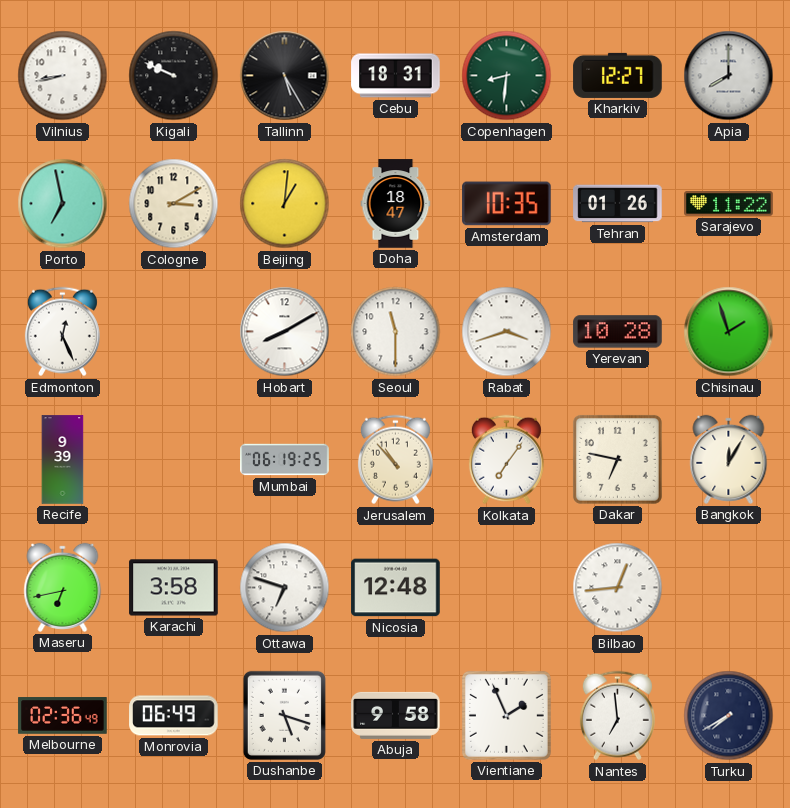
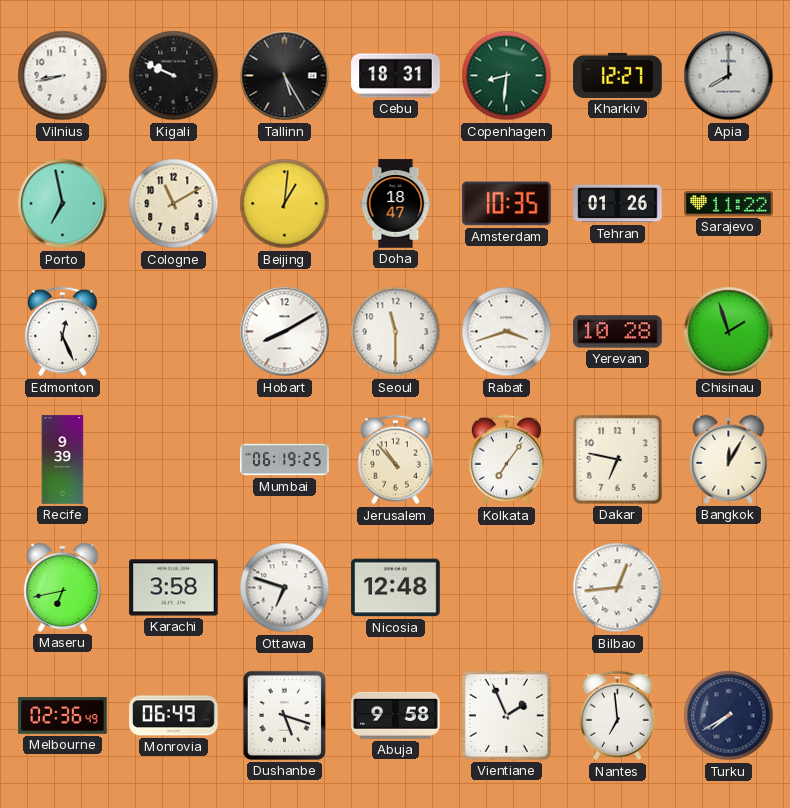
Cologne: 3:10 -> 11:10
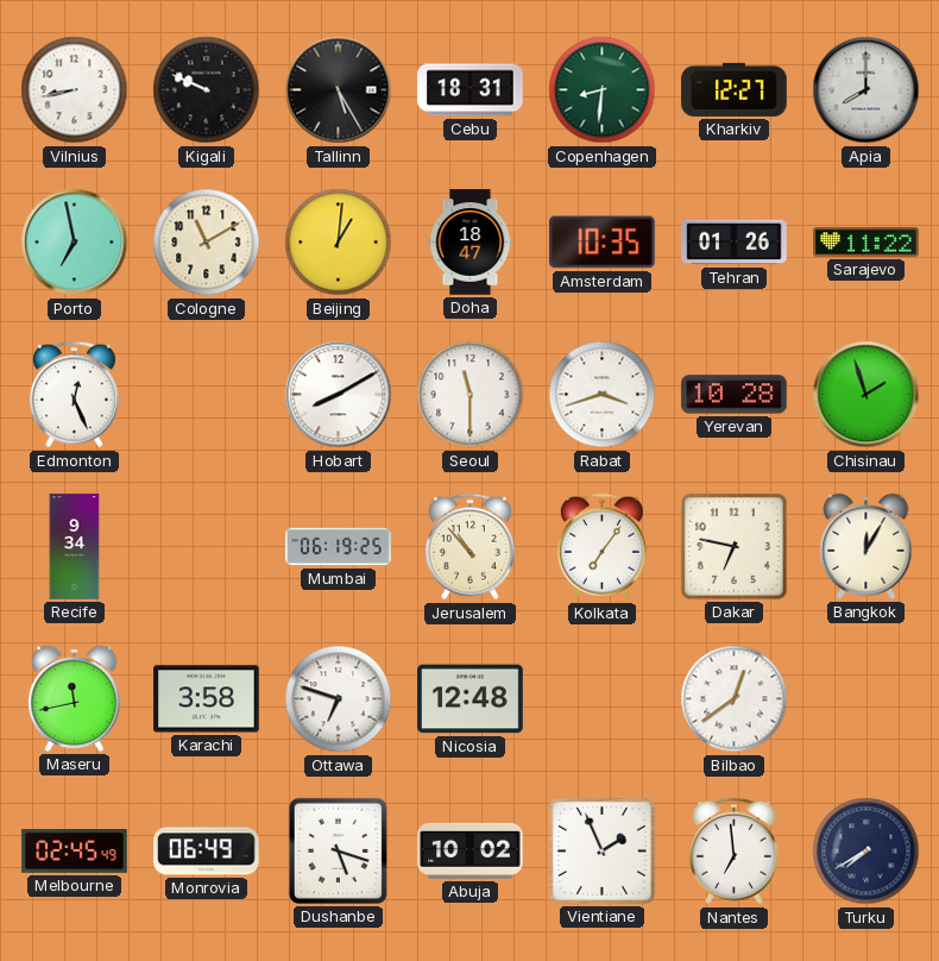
Recife: 9:39 -> 9:34
Maseru: 6:43 -> 11:43
Bilbao: 12:44 -> 12:39
Melbourne: 02:36 -> 02:45
Abuja: 9:58 -> 10:02
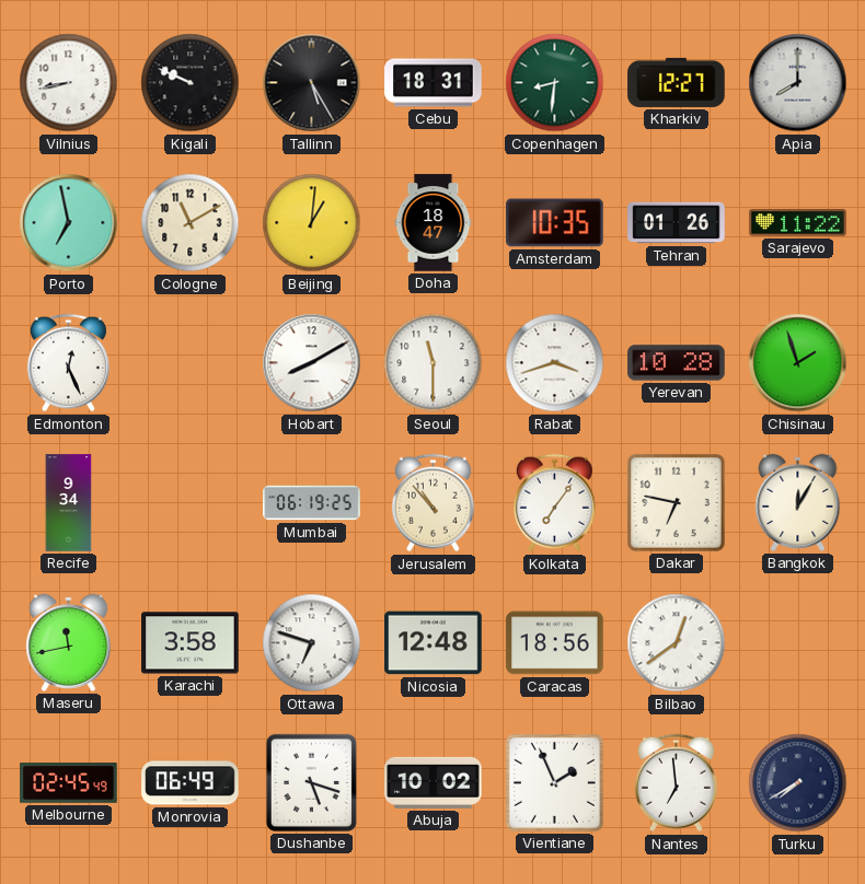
Caracas: none -> 18:56
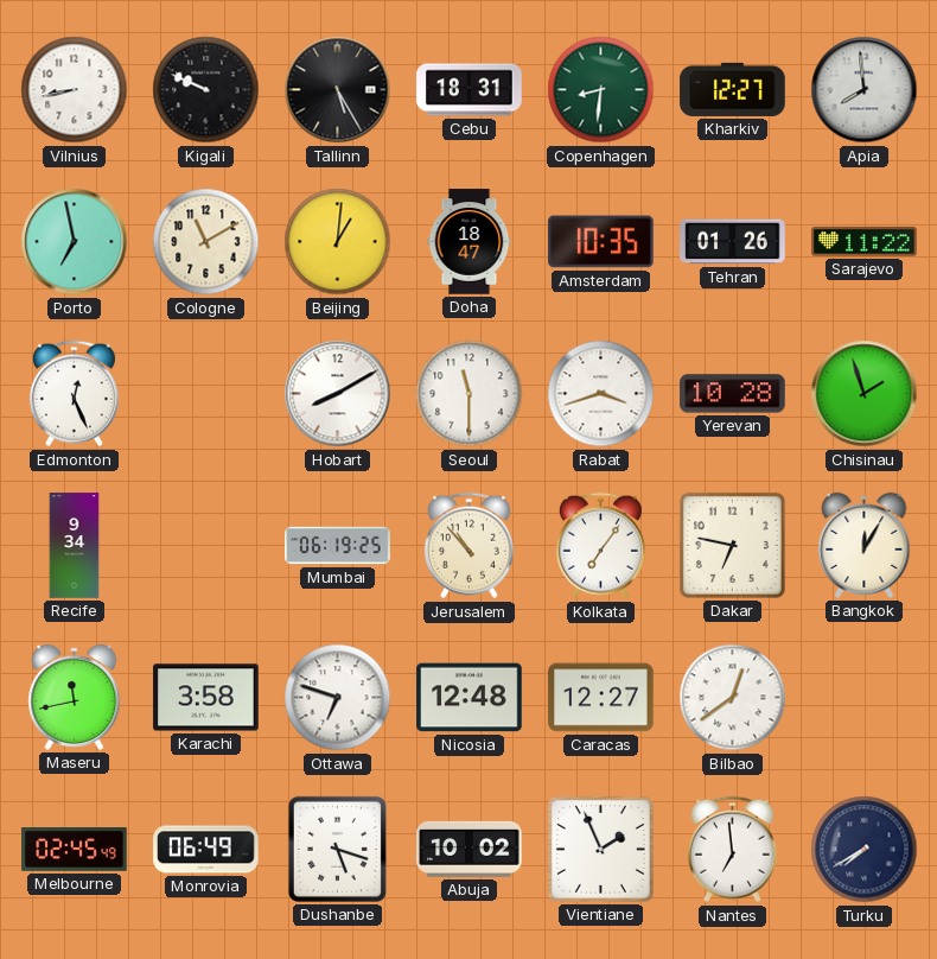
Apia: 8:00 -> 7:59
Caracas: 18:56 -> 12:27
